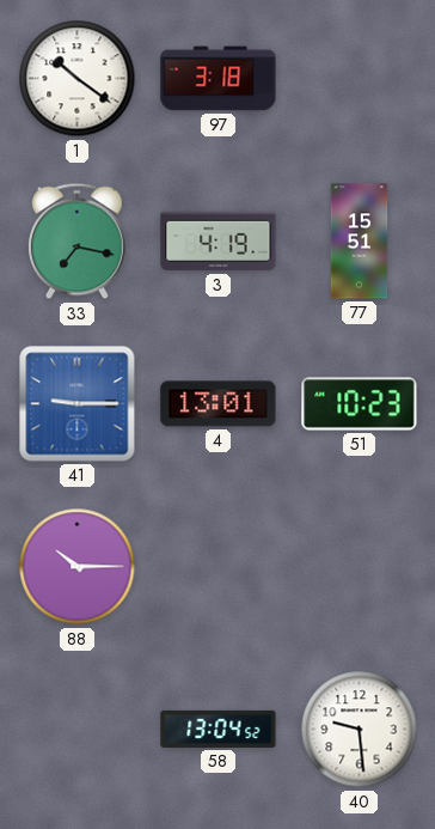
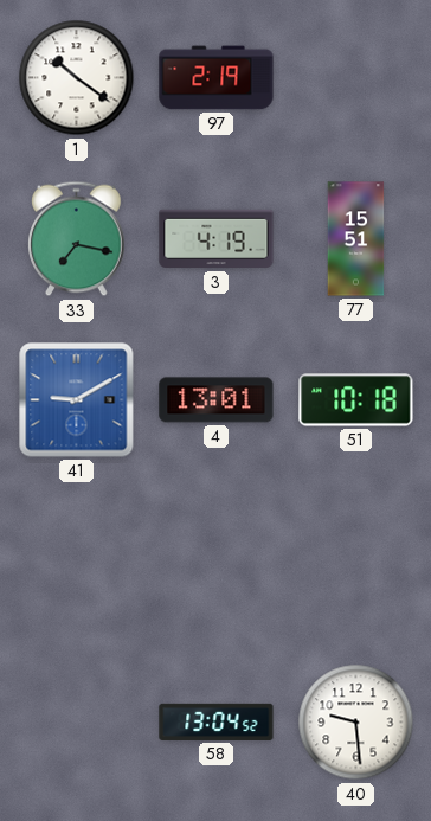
97: 3:18 -> 2:19
41: 9:15 -> 9:10
51: 10:23 -> 10:18
88: 10:15 -> none
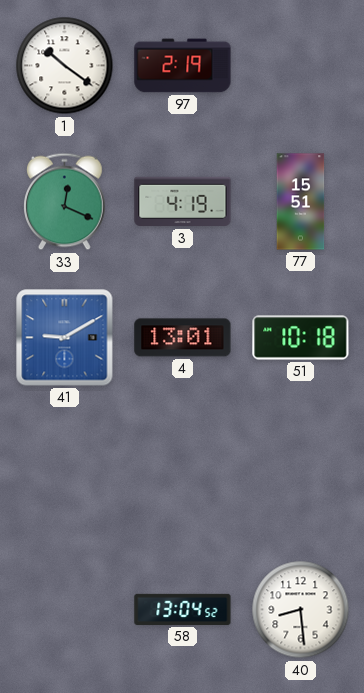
33: 7:17 -> 12:19
40: 9:29 -> 8:29
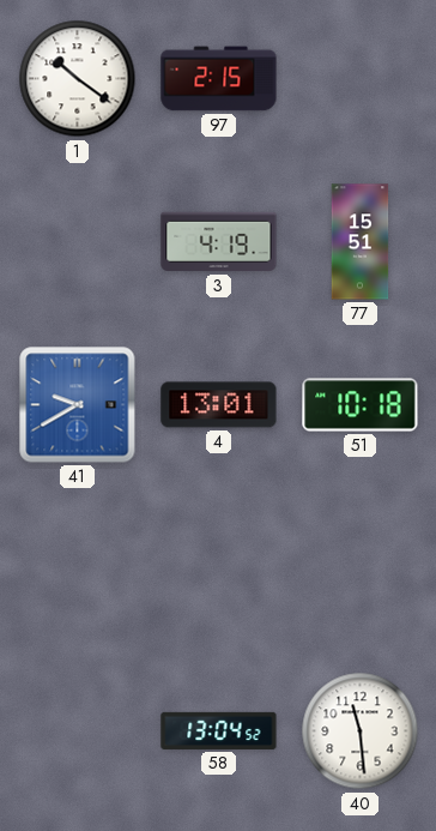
97: 2:19 -> 2:15
33: 12:19 -> none
41: 9:10 -> 9:40
40: 8:29 -> 11:29
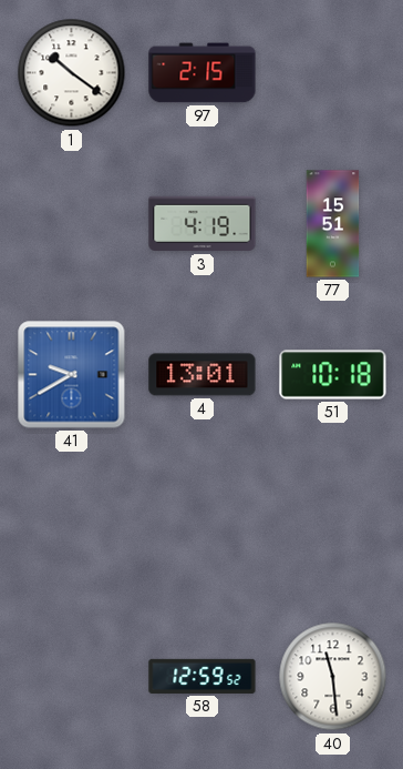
58: 13:04 -> 12:59
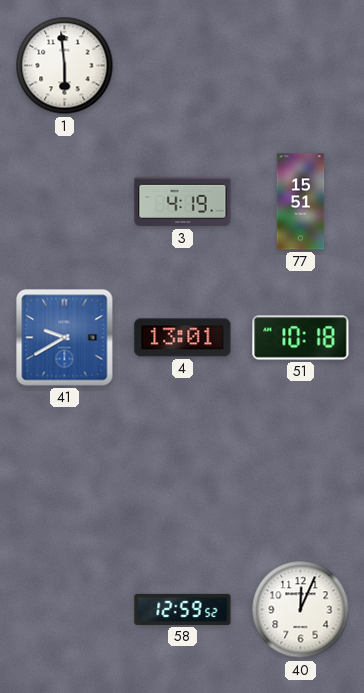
1: 10:21 -> 5:59
97: 2:15 -> none
40: 11:29 -> 12:04
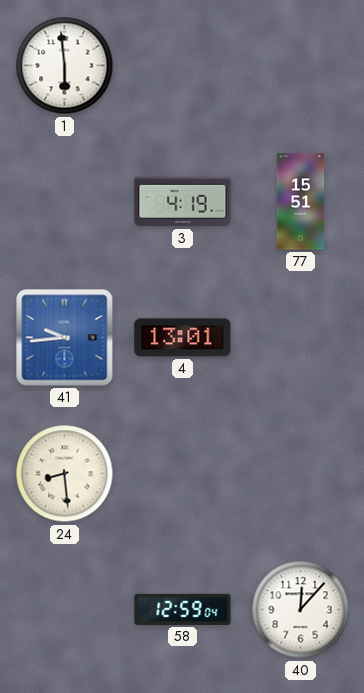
41: 9:40 -> 9:44
51: 10:18 -> none
24: none -> 8:29
58: 12:59:52 -> 12:59:04
40: 12:04 -> 12:07
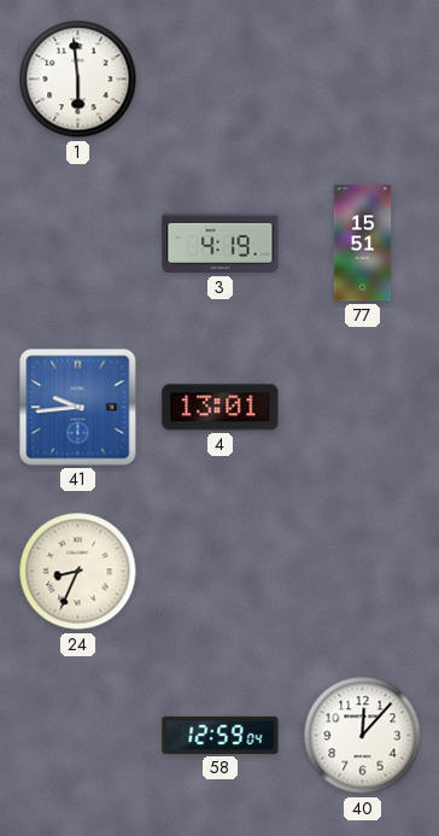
24: 8:29 -> 8:34
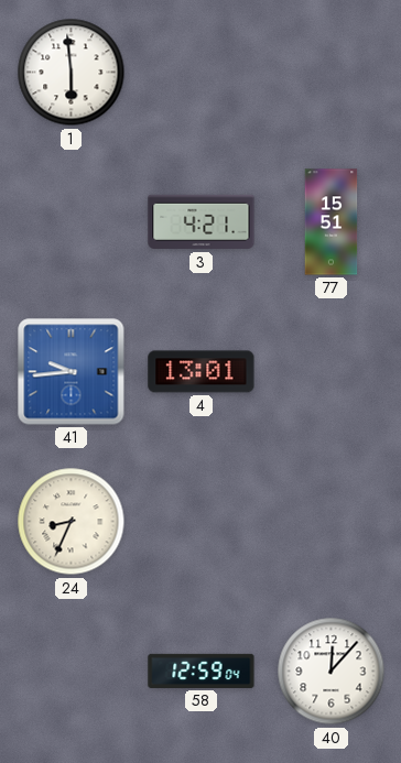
3: 4:19 -> 4:21
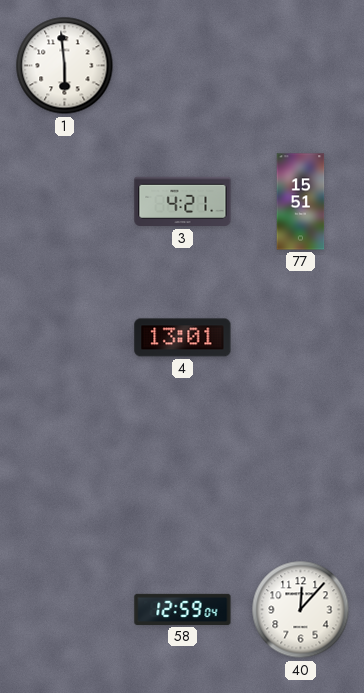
41: 9:44 -> none
24: 8:34 -> none
